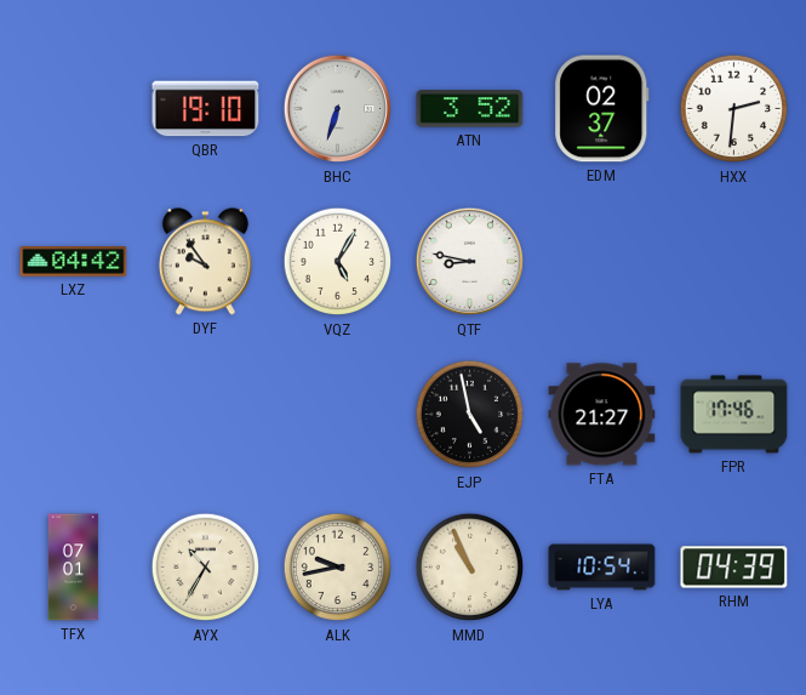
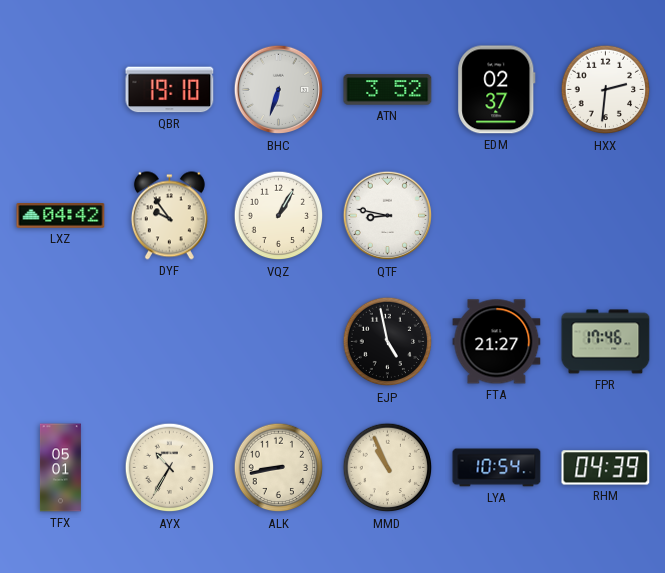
VQZ: 5:05 -> 1:05
TFX: 07:01 -> 05:01
ALK: 9:43 -> 8:43
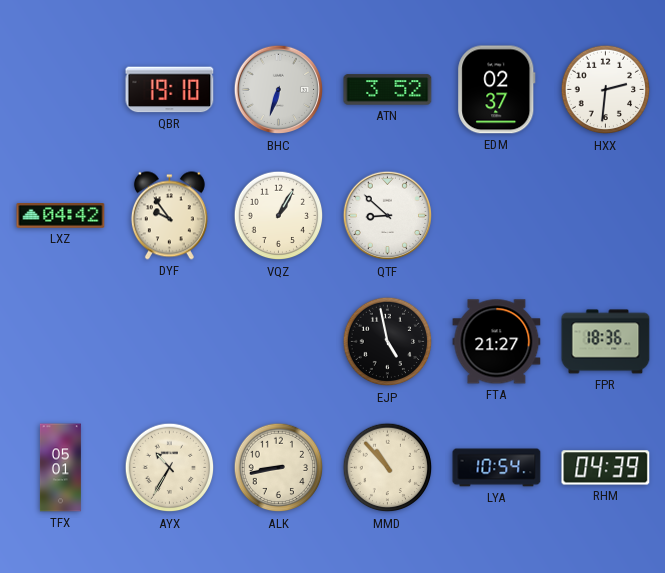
QTF: 8:47 -> 8:52
FPR: 17:46 -> 18:36
MMD: 10:56 -> 10:53
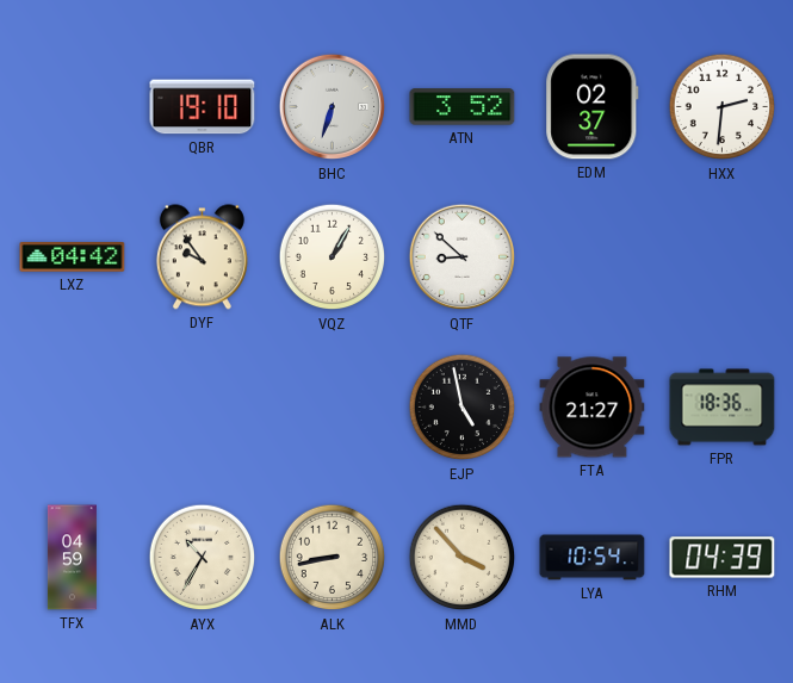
TFX: 05:01 -> 04:59
MMD: 10:53 -> 3:53
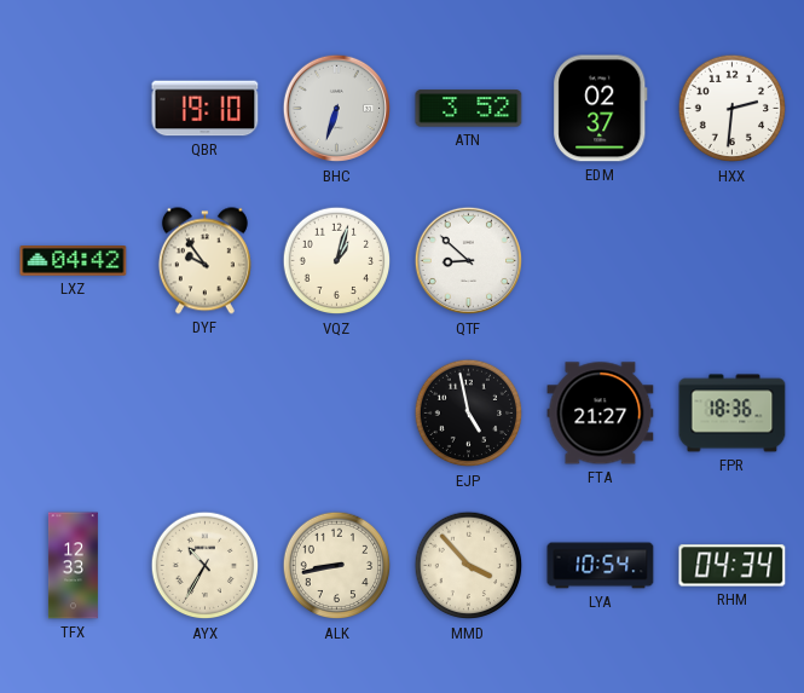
VQZ: 1:05 -> 1:03
TFX: 04:59 -> 12:33
RHM: 04:39 -> 04:34
